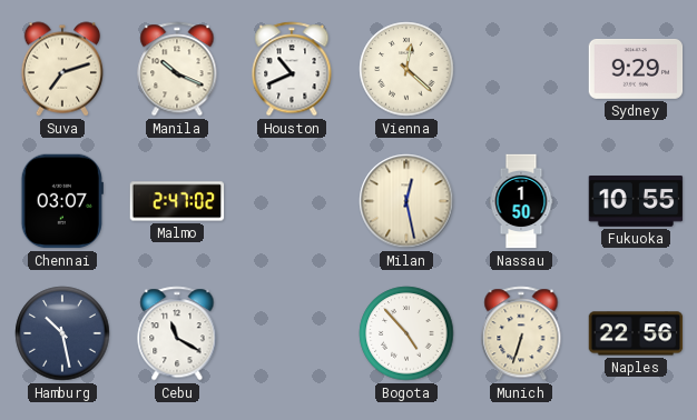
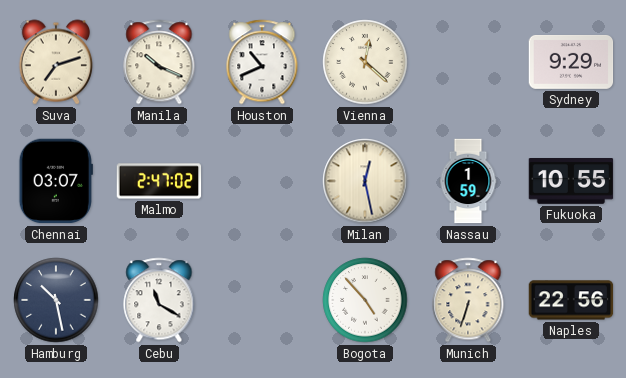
Nassau: 1:50 -> 1:59
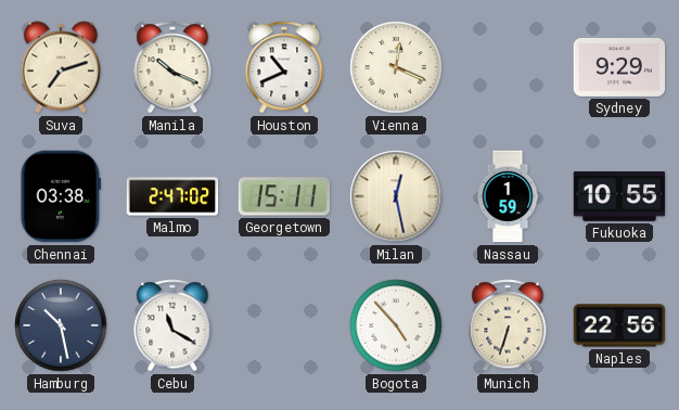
Vienna: 12:22 -> 12:19
Chennai: 03:07 -> 03:38
Georgetown: none -> 15:11
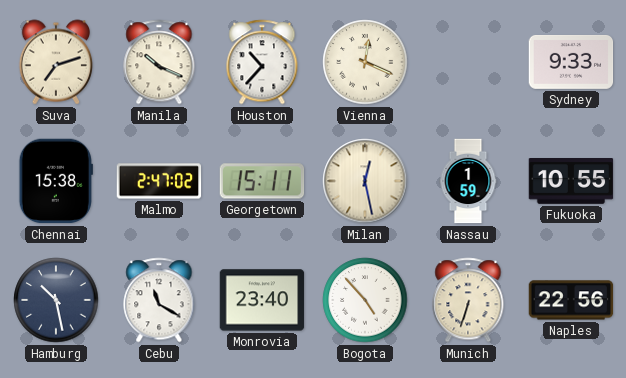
Houston: 10:41 -> 10:37
Sydney: 9:29 -> 9:33
Chennai: 03:38 -> 15:38
Monrovia: none -> 23:40
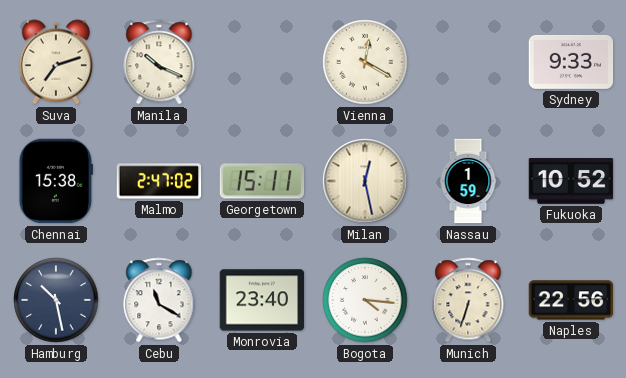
Houston: 10:37 -> none
Vienna: 12:19 -> 12:20
Fukuoka: 10:55 -> 10:52
Bogota: 4:53 -> 4:16
